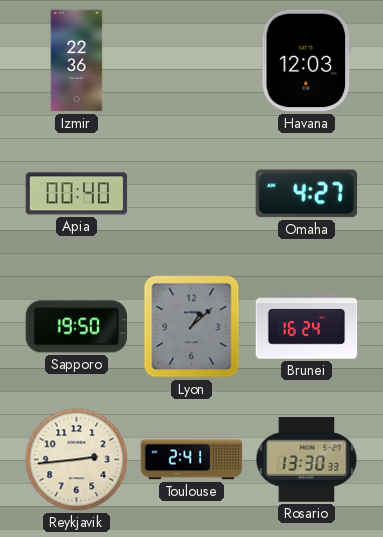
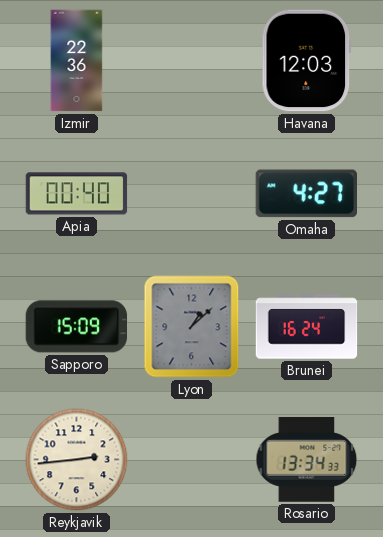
Sapporo: 19:50 -> 15:09
Toulouse: 2:41 -> none
Rosario: 13:30 -> 13:34
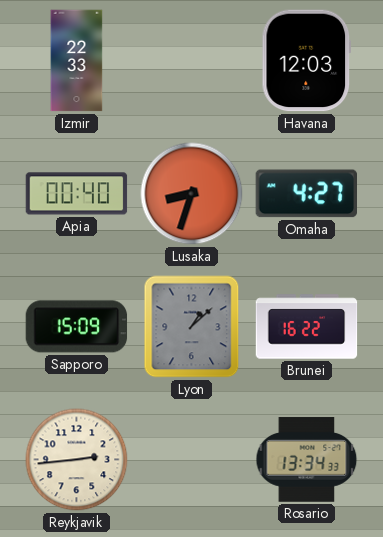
Izmir: 22:36 -> 22:33
Lusaka: none -> 8:33
Brunei: 16:24 -> 16:22
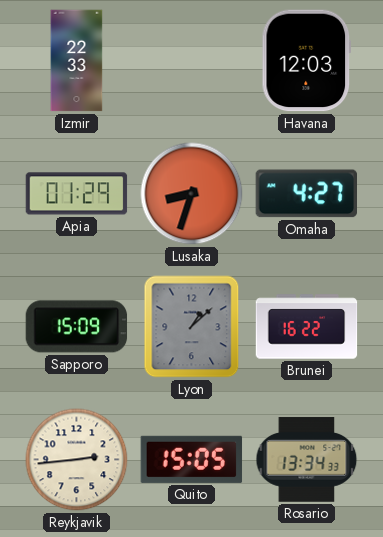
Apia: 00:40 -> 01:29
Quito: none -> 15:05
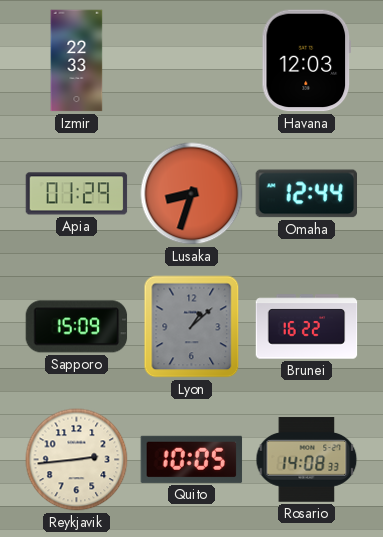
Omaha: 4:27 -> 12:44
Quito: 15:05 -> 10:05
Rosario: 13:34 -> 14:08
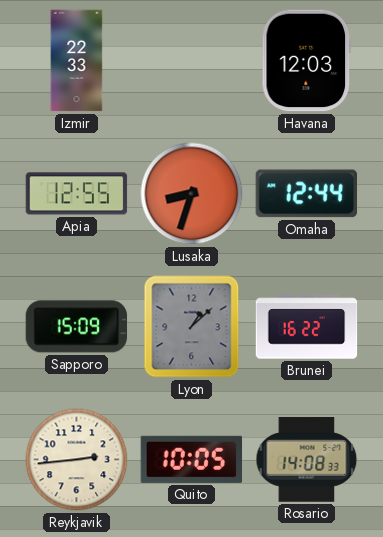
Apia: 01:29 -> 12:55
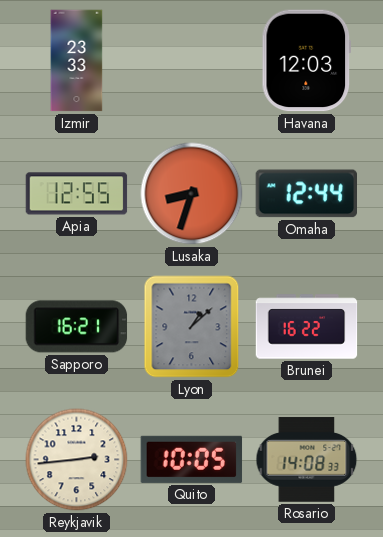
Izmir: 22:33 -> 23:33
Sapporo: 15:09 -> 16:21
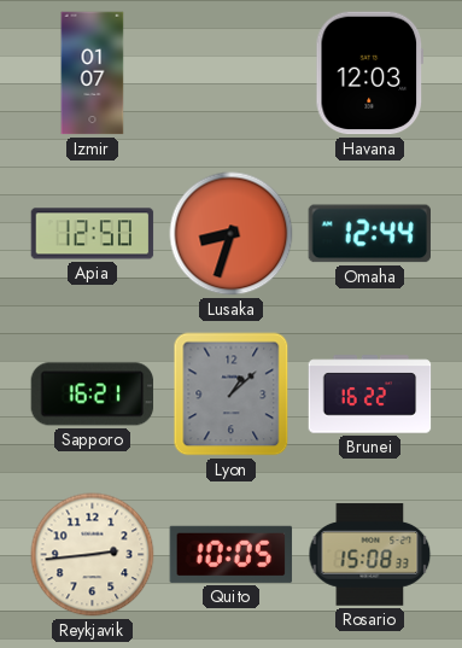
Izmir: 23:33 -> 01:07
Apia: 12:55 -> 12:50
Rosario: 14:08 -> 15:08
